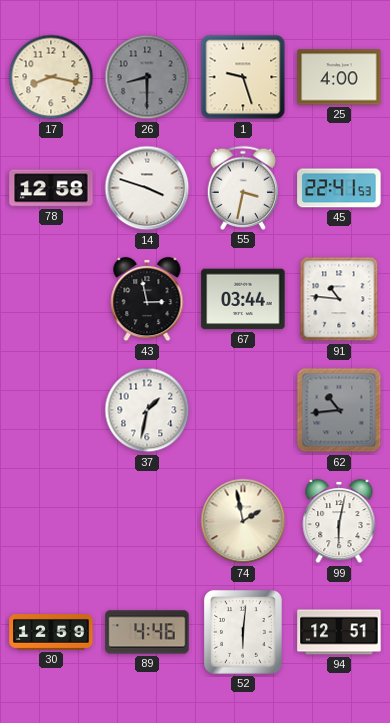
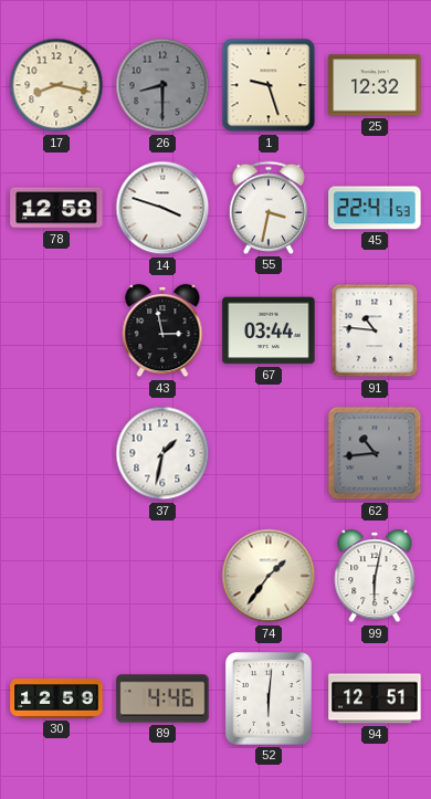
25: 4:00 -> 12:32
74: 1:58 -> 1:36
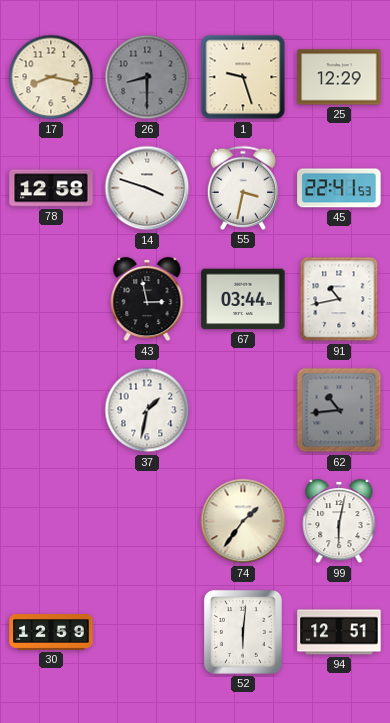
25: 12:32 -> 12:29
91: 10:46 -> 10:43
89: 4:46 -> none
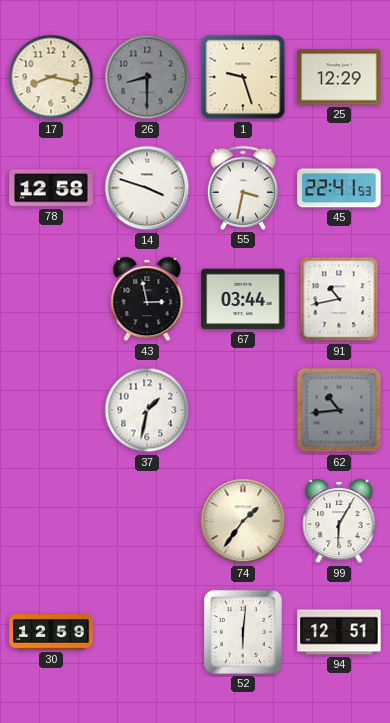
99: 6:02 -> 6:05
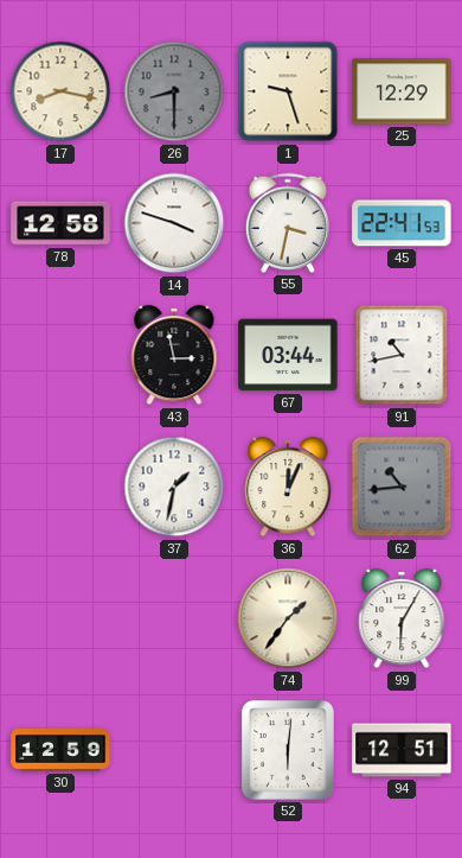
36: none -> 12:04
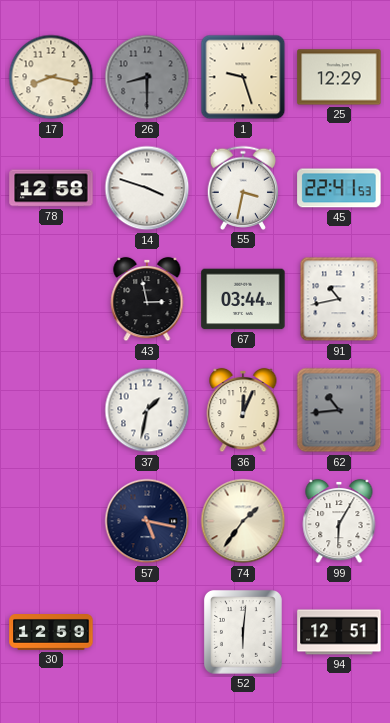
57: none -> 5:17
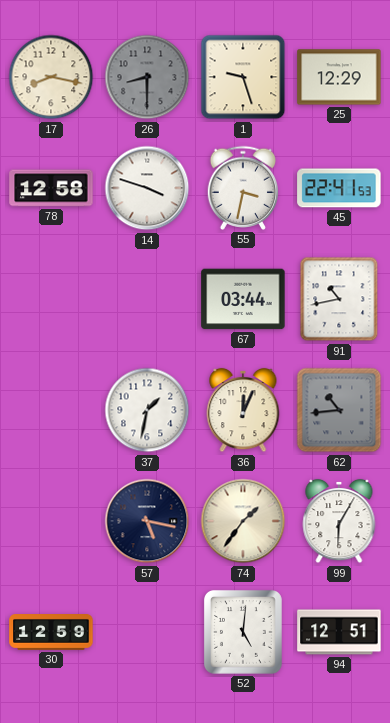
43: 2:58 -> none
52: 6:01 -> 5:01
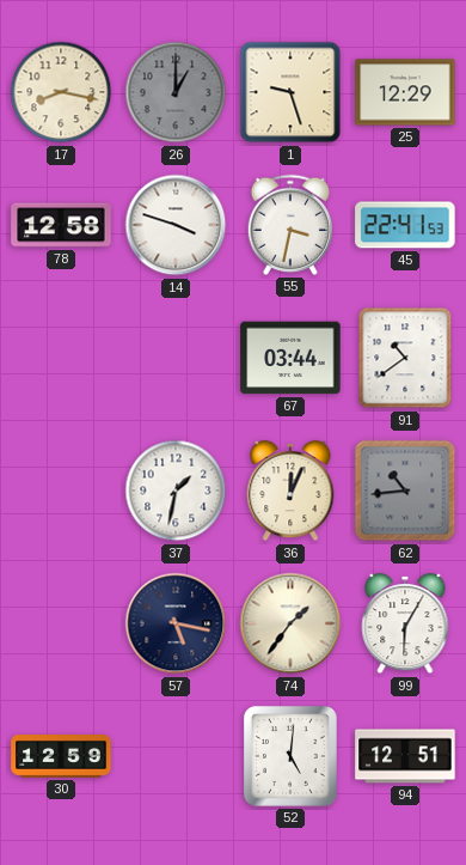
26: 8:30 -> 1:00
91: 10:43 -> 10:39
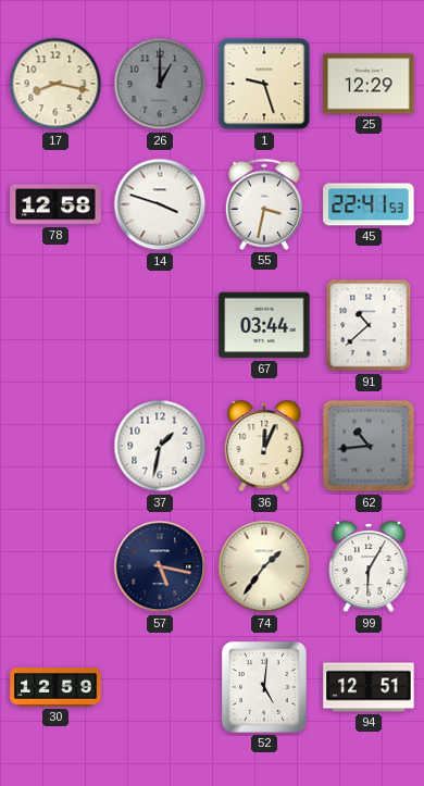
91: 10:39 -> 10:38
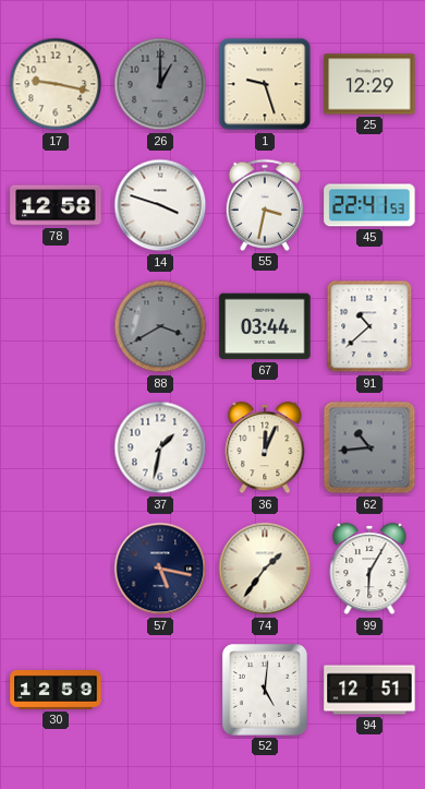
17: 8:17 -> 9:17
88: none -> 3:40
